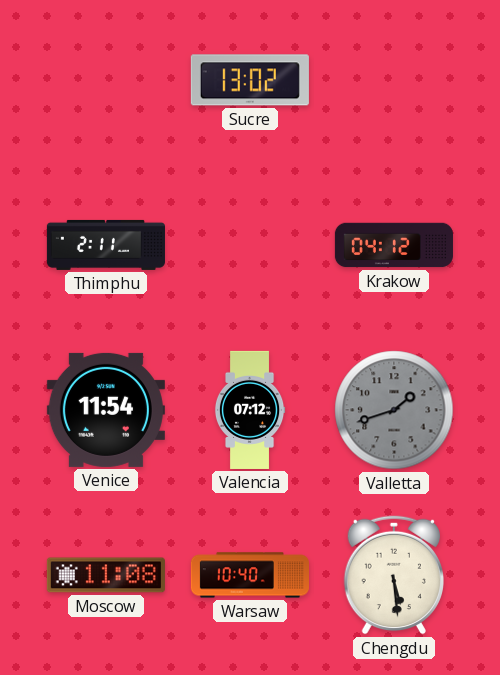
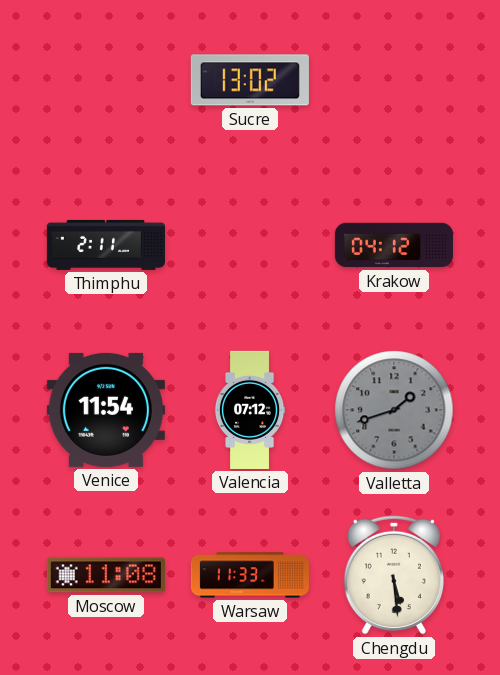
Warsaw: 10:40 -> 11:33
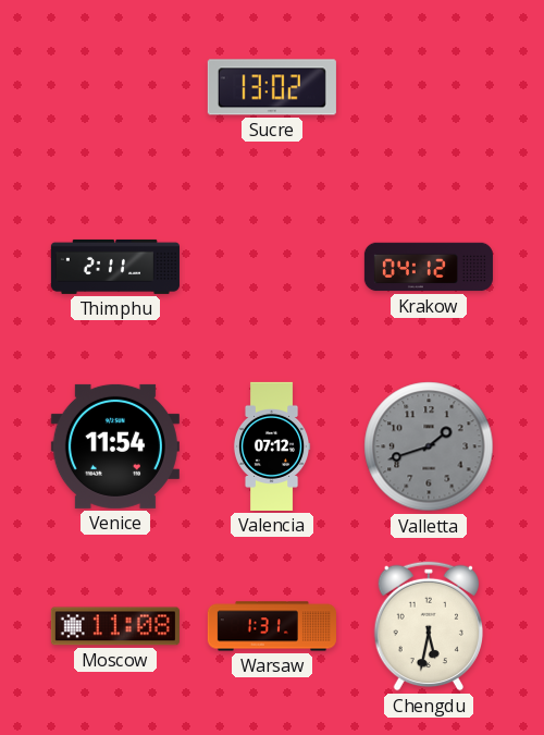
Warsaw: 11:33 -> 1:31
Chengdu: 5:29 -> 5:32
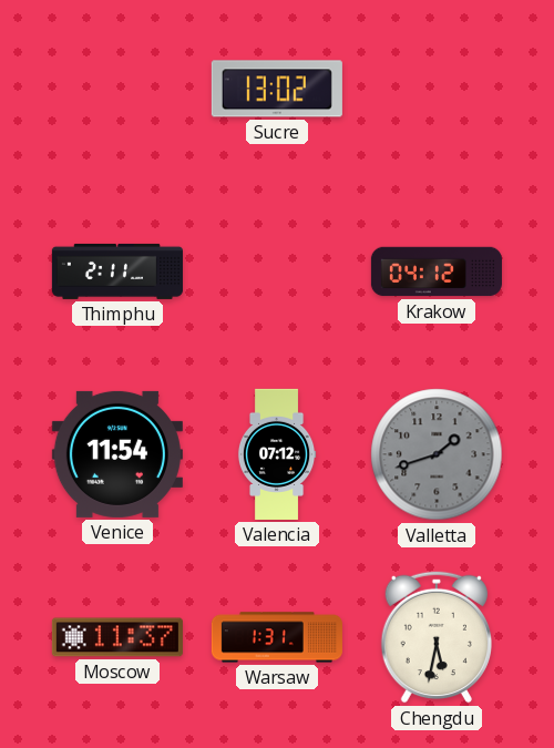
Moscow: 11:08 -> 11:37
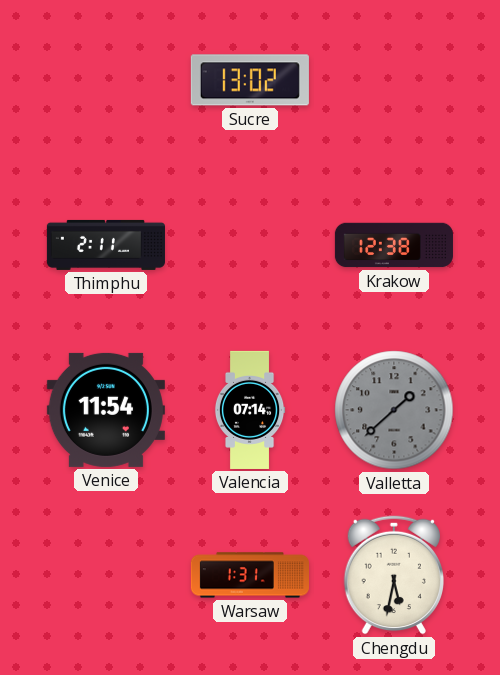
Krakow: 04:12 -> 12:38
Valencia: 07:12 -> 07:14
Valletta: 1:42 -> 1:38
Moscow: 11:37 -> none
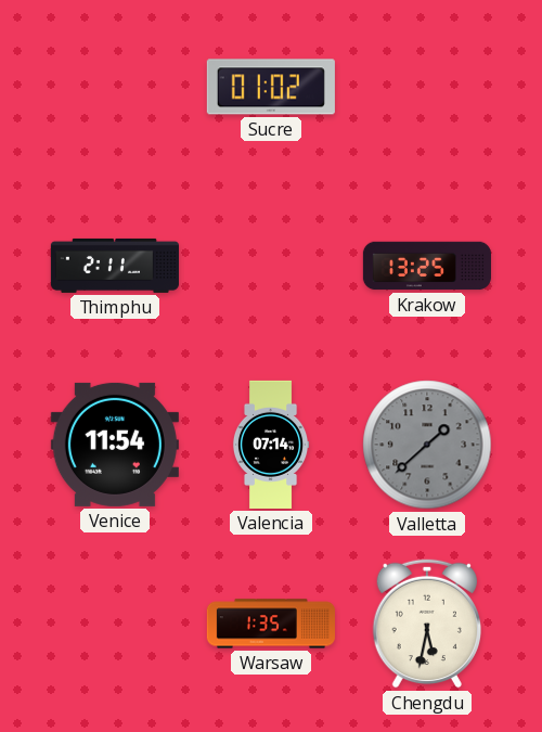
Sucre: 13:02 -> 01:02
Krakow: 12:38 -> 13:25
Warsaw: 1:31 -> 1:35
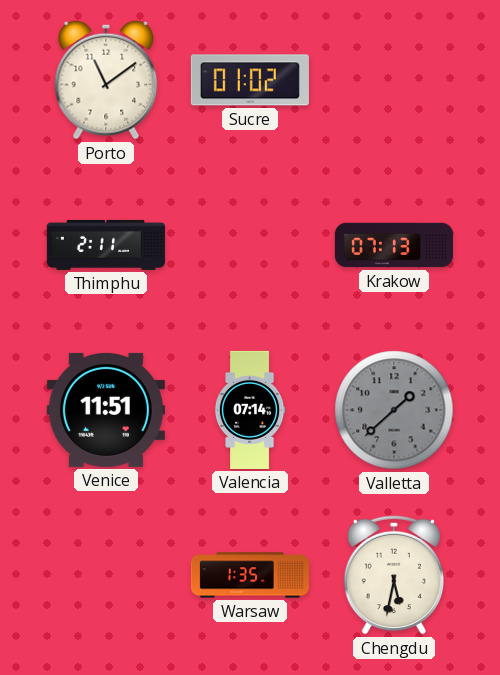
Porto: none -> 11:09
Krakow: 13:25 -> 07:13
Venice: 11:54 -> 11:51
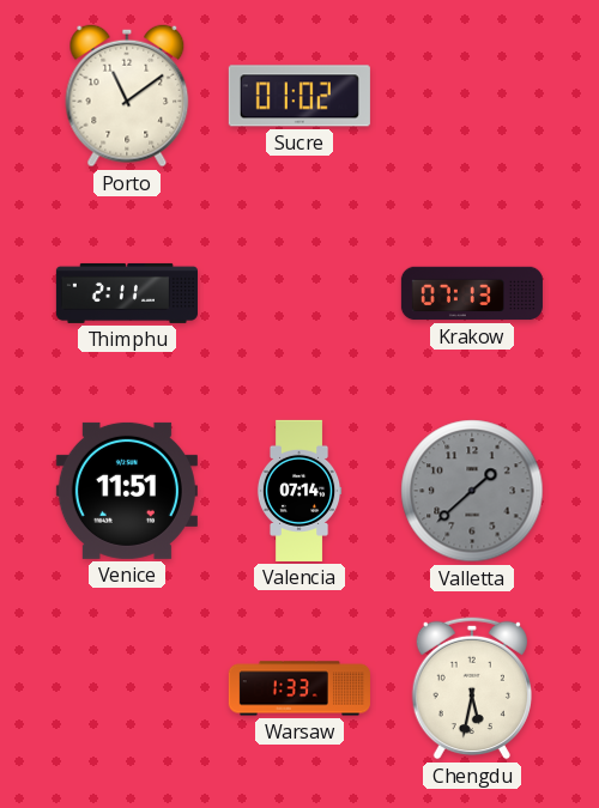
Warsaw: 1:35 -> 1:33
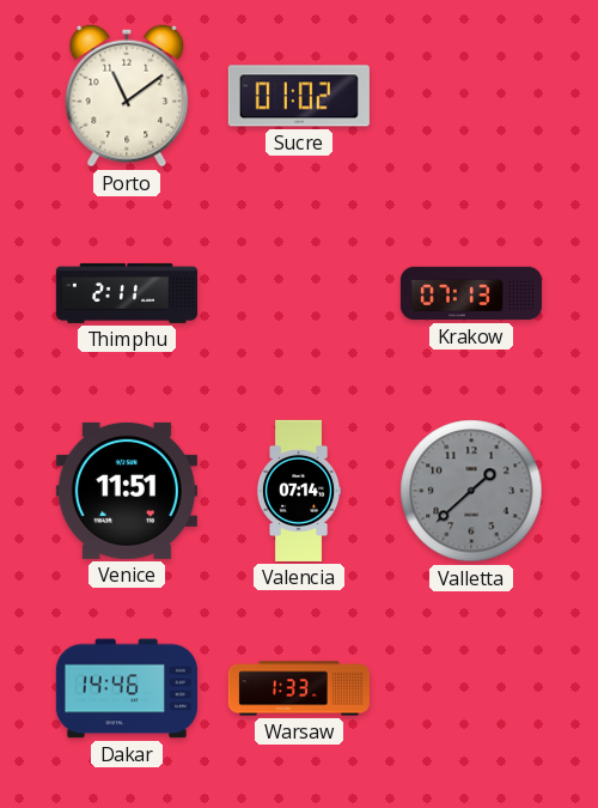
Dakar: none -> 14:46
Chengdu: 5:32 -> none
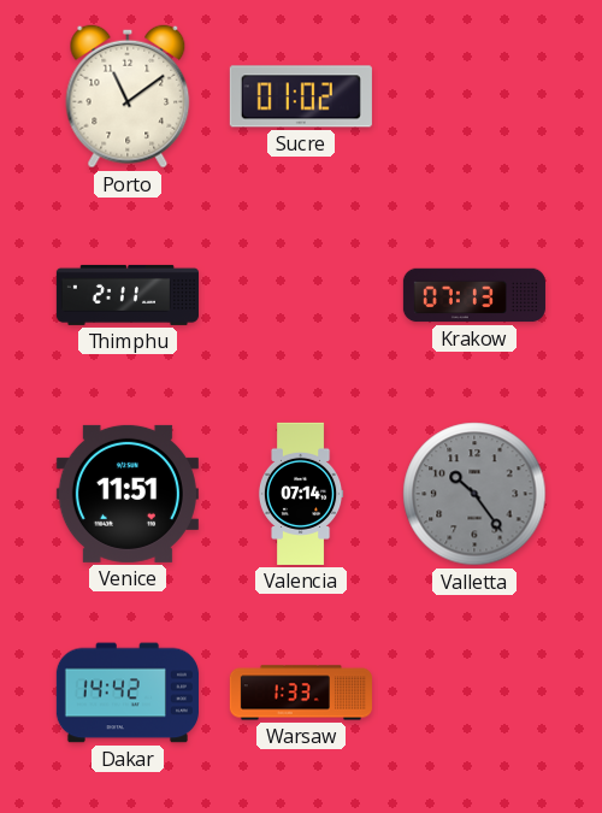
Valletta: 1:38 -> 10:24
Dakar: 14:46 -> 14:42
